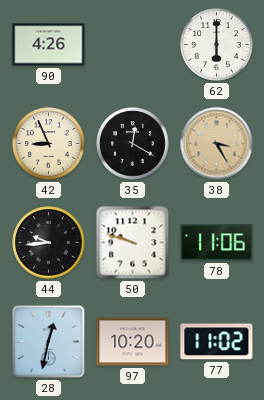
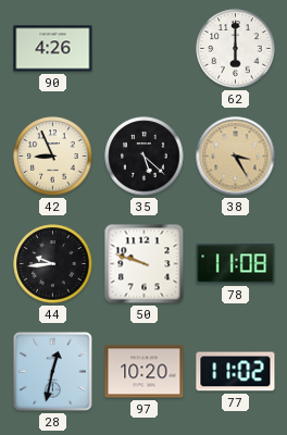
35: 12:20 -> 5:22
78: 11:06 -> 11:08
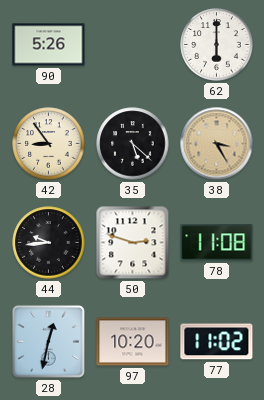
90: 4:26 -> 5:26
42: 8:56 -> 8:54
50: 9:48 -> 2:48
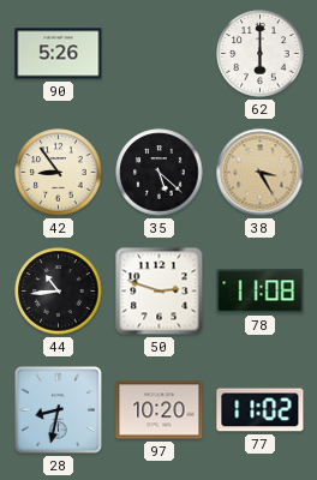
44: 9:44 -> 10:44
28: 12:32 -> 8:32
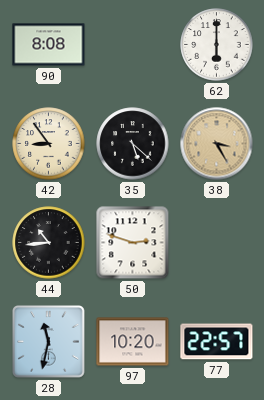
90: 5:26 -> 8:08
78: 11:08 -> none
28: 8:32 -> 11:32
77: 11:02 -> 22:57
